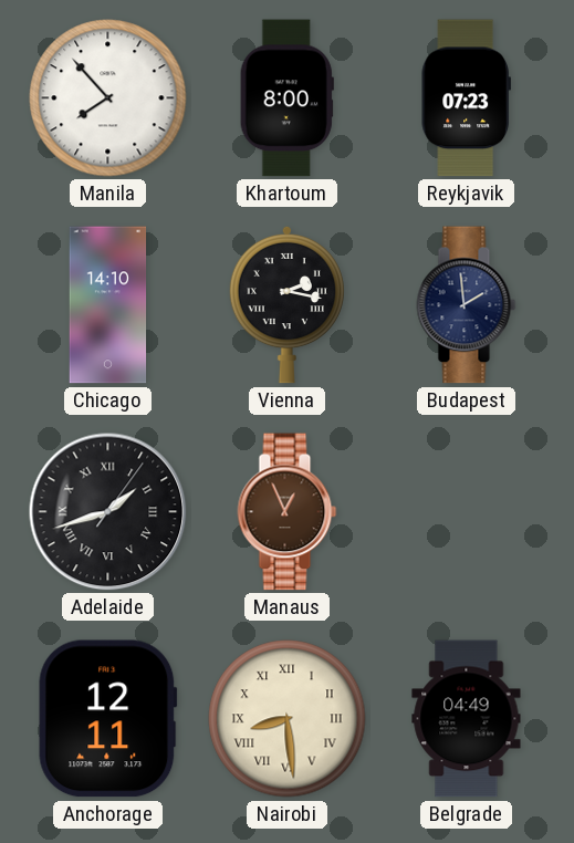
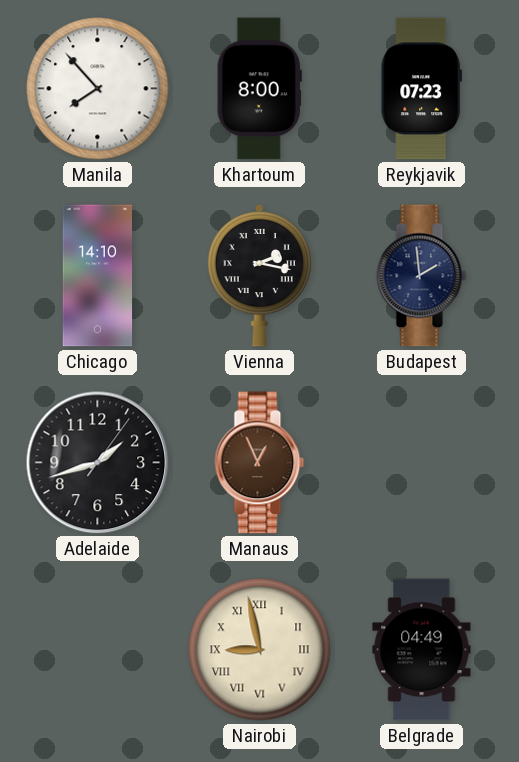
Adelaide numerals: Roman -> Arabic
Anchorage: 12:11 -> none
Nairobi: 8:29 -> 8:58
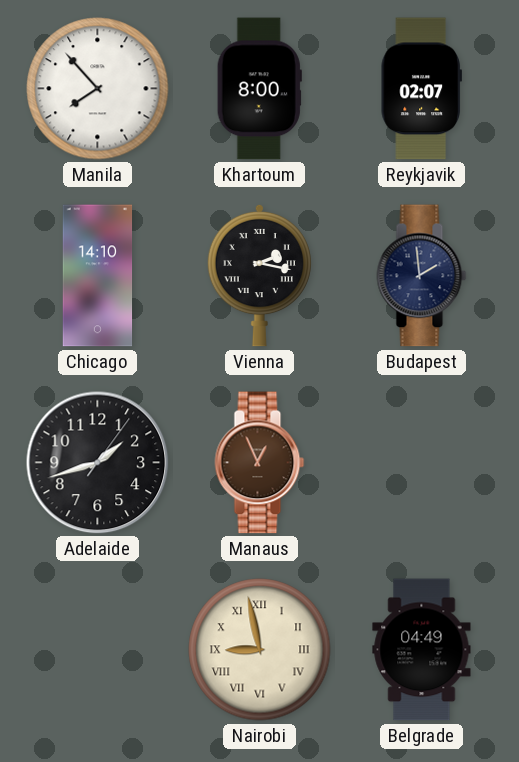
Reykjavik: 07:23 -> 02:07
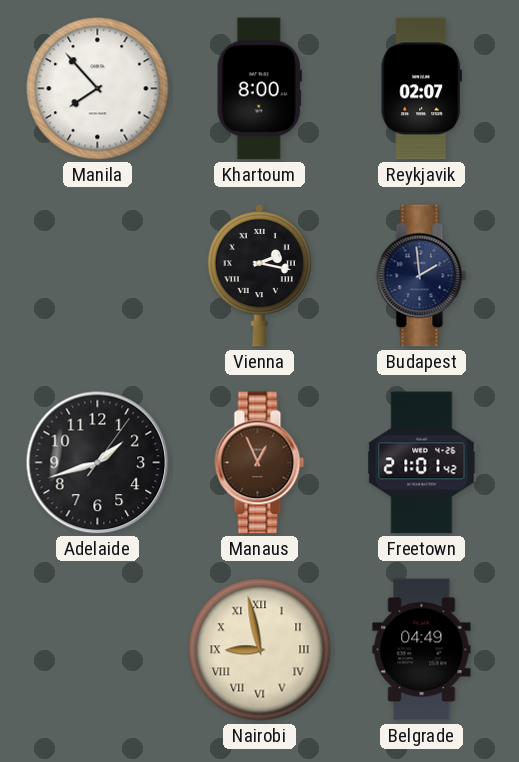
Chicago: 14:10 -> none
Freetown: none -> 21:01
